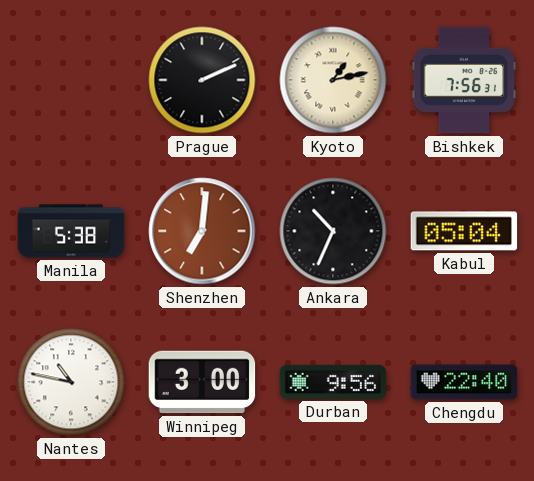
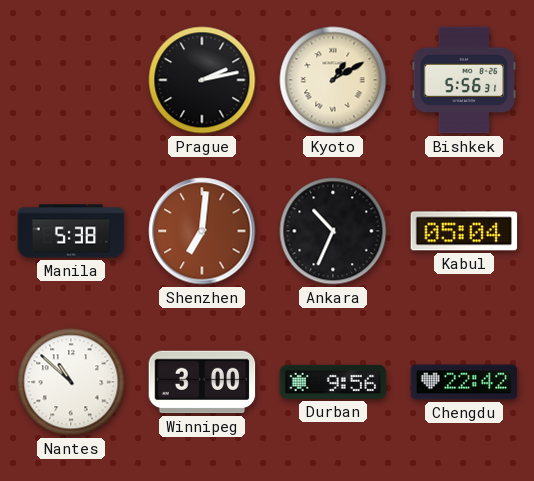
Prague: 2:11 -> 2:13
Kyoto: 1:13 -> 1:10
Bishkek: 7:56 -> 5:56
Nantes: 10:47 -> 10:52
Chengdu: 22:40 -> 22:42
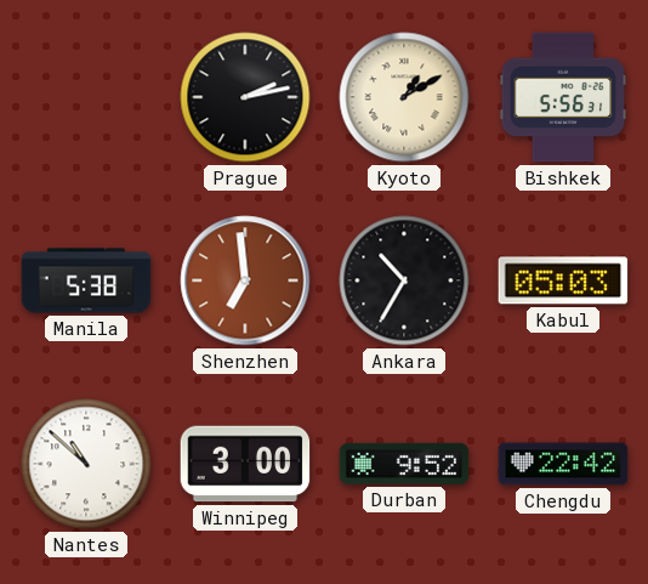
Shenzhen: 7:01 -> 6:59
Ankara: 10:34 -> 10:35
Kabul: 05:04 -> 05:03
Durban: 9:56 -> 9:52
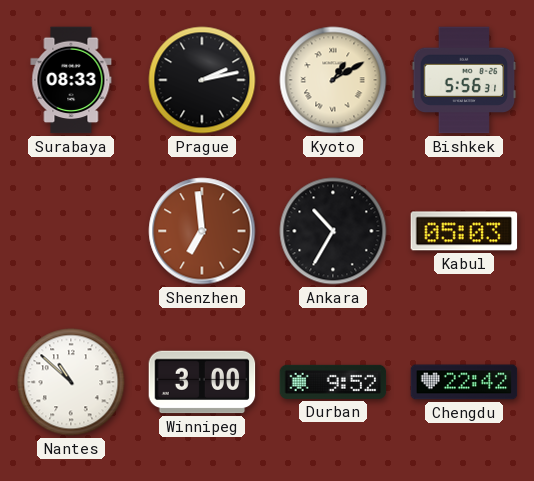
Surabaya: none -> 08:33
Manila: 5:38 -> none
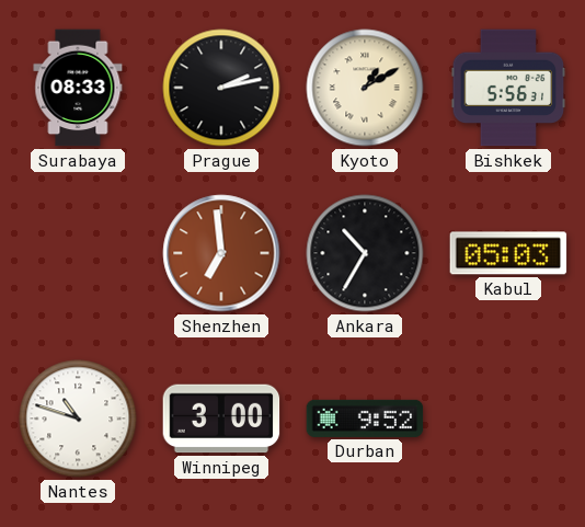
Nantes: 10:52 -> 10:48
Chengdu: 22:42 -> none
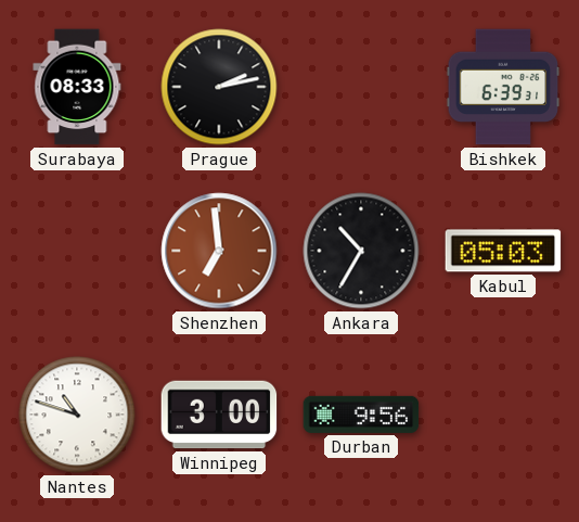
Kyoto: 1:10 -> none
Bishkek: 5:56 -> 6:39
Durban: 9:52 -> 9:56
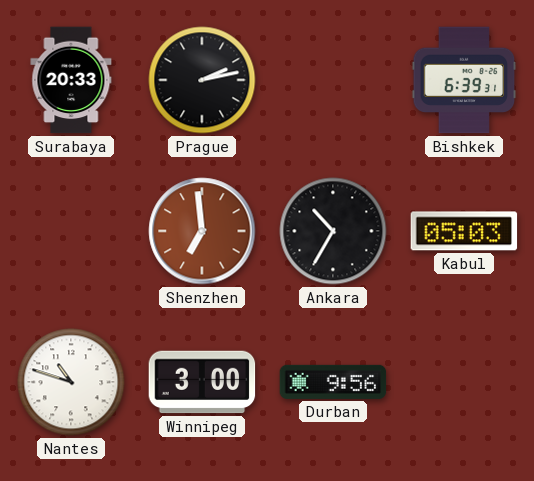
Surabaya: 08:33 -> 20:33
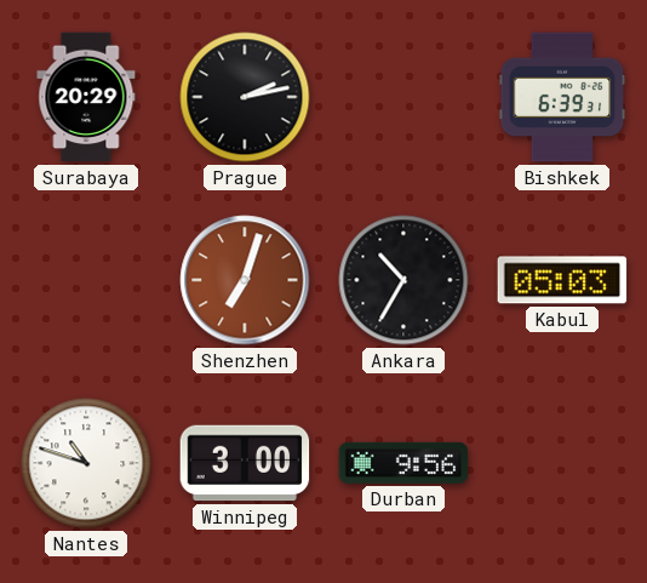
Surabaya: 20:33 -> 20:29
Shenzhen: 6:59 -> 7:03
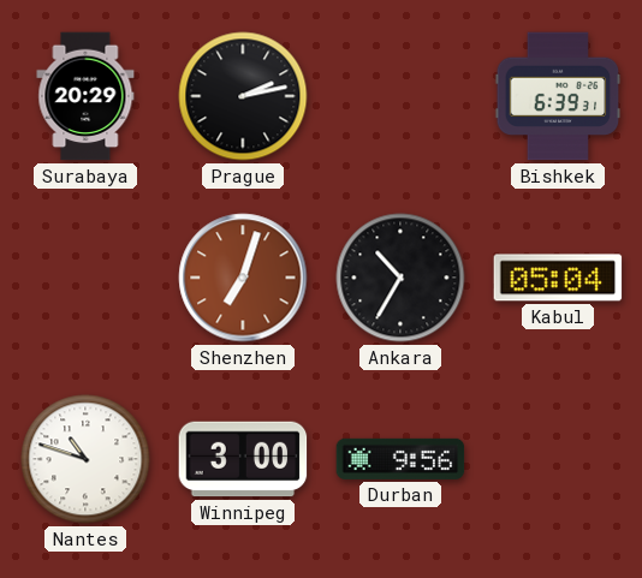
Kabul: 05:03 -> 05:04
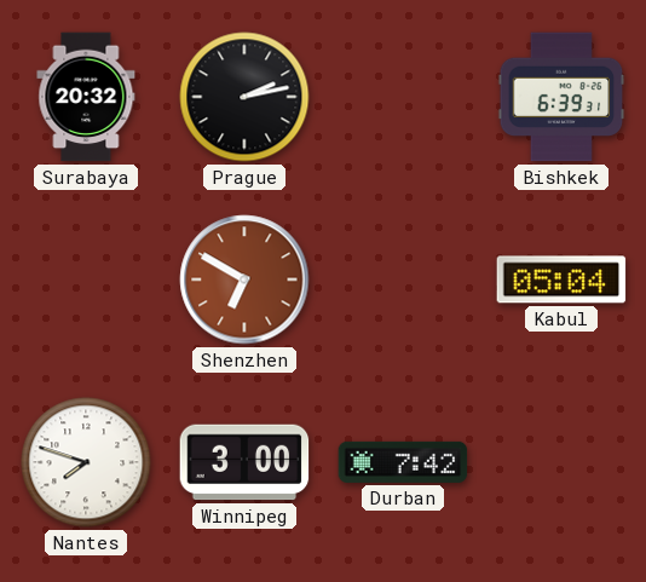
Surabaya: 20:29 -> 20:32
Shenzhen: 7:03 -> 6:50
Ankara: 10:35 -> none
Nantes: 10:48 -> 7:48
Durban: 9:56 -> 7:42
